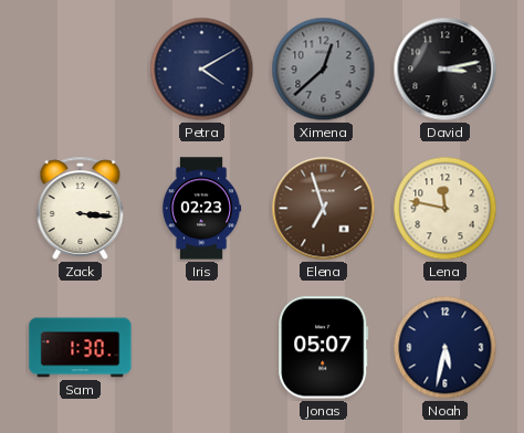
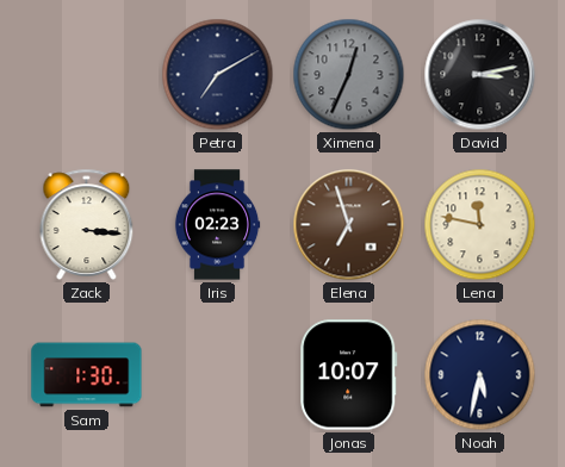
Petra: 4:10 -> 7:10
Ximena: 12:38 -> 12:34
Jonas: 05:07 -> 10:07
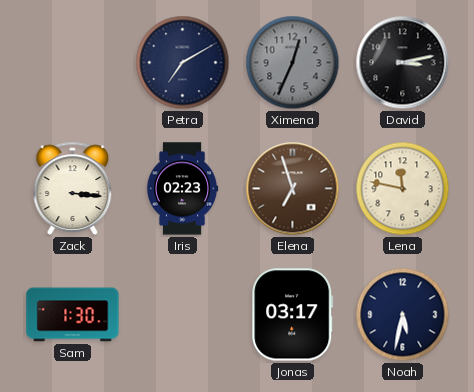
Jonas: 10:07 -> 03:17
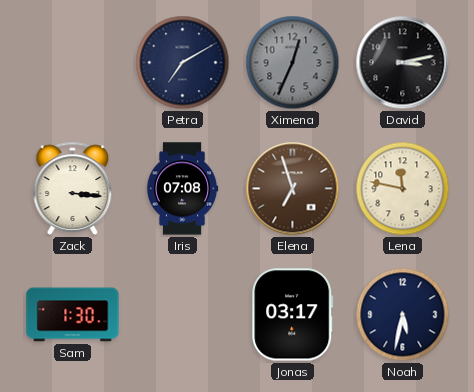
Iris: 02:23 -> 07:08
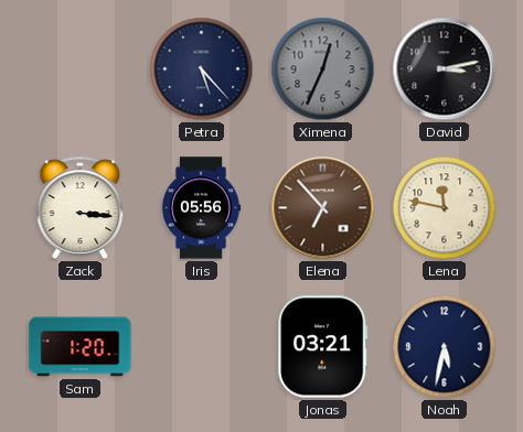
Petra: 7:10 -> 5:23
Iris: 07:08 -> 05:56
Elena: 6:57 -> 6:53
Sam: 1:30 -> 1:20
Jonas: 03:17 -> 03:21
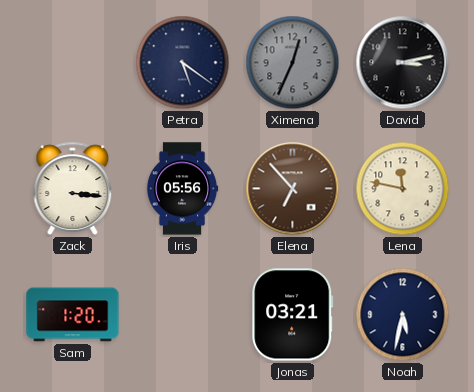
Petra: 5:23 -> 5:21
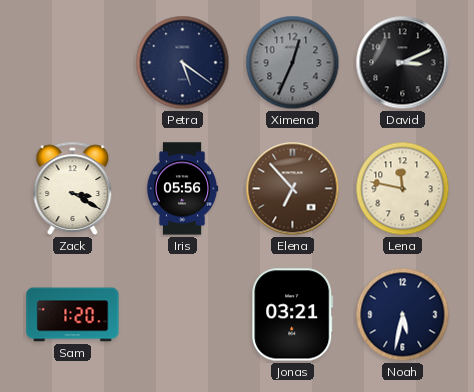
David: 3:13 -> 3:11
Zack: 3:16 -> 3:20
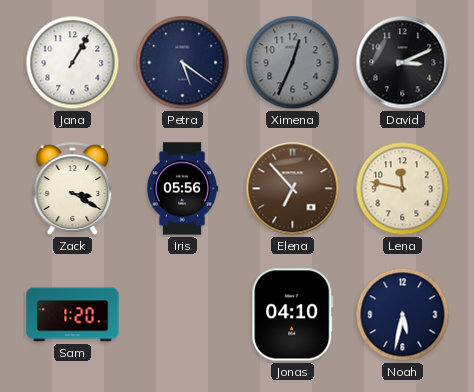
Jana: none -> 1:05
Jonas: 03:21 -> 04:10
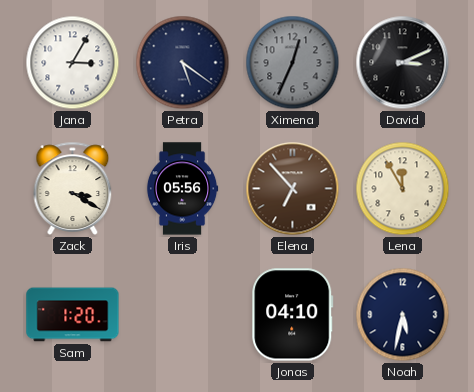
Jana: 1:05 -> 3:05
Lena: 11:47 -> 11:55
